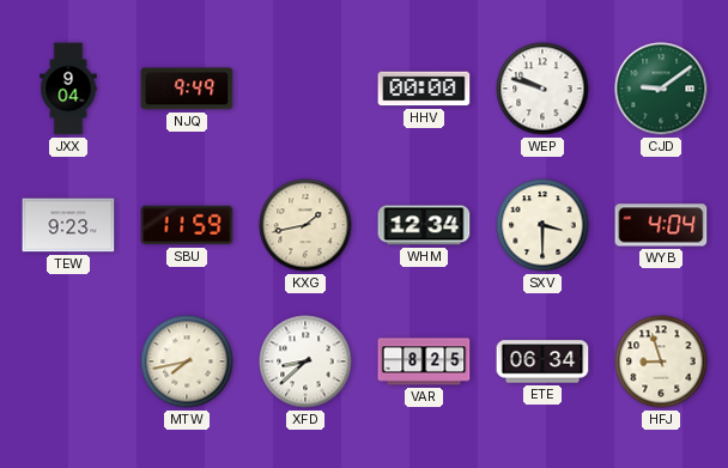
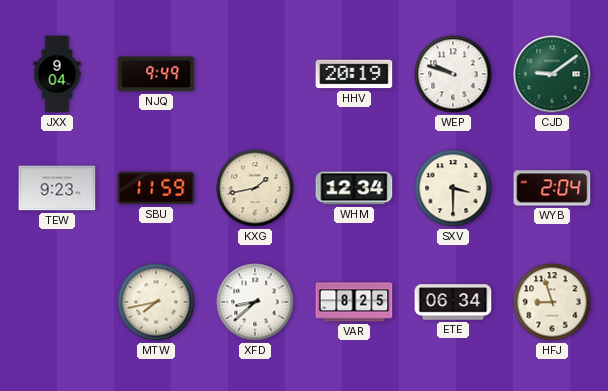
HHV: 00:00 -> 20:19
WYB: 4:04 -> 2:04
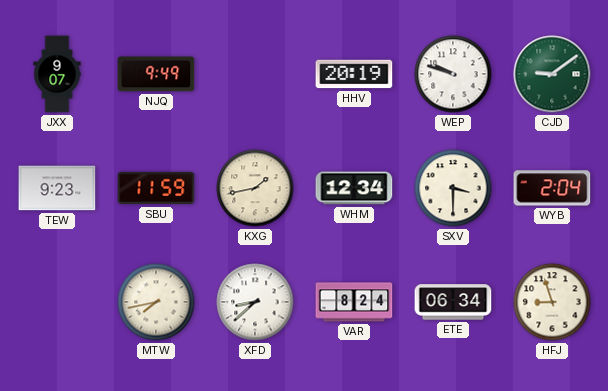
JXX: 9:04 -> 9:07
VAR: 8:25 -> 8:24
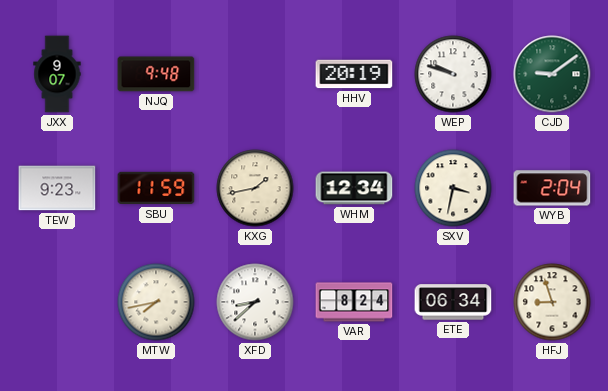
NJQ: 9:49 -> 9:48
SXV: 3:30 -> 3:32
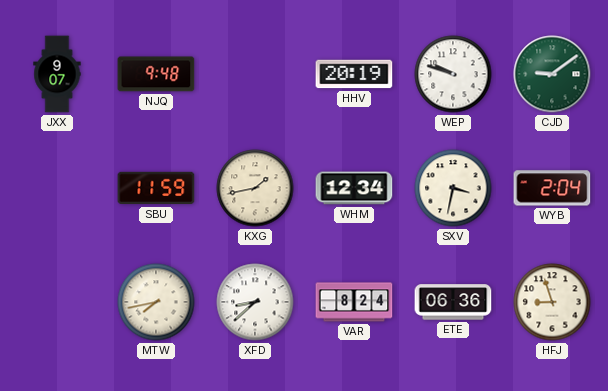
TEW: 9:23 -> none
ETE: 06:34 -> 06:36
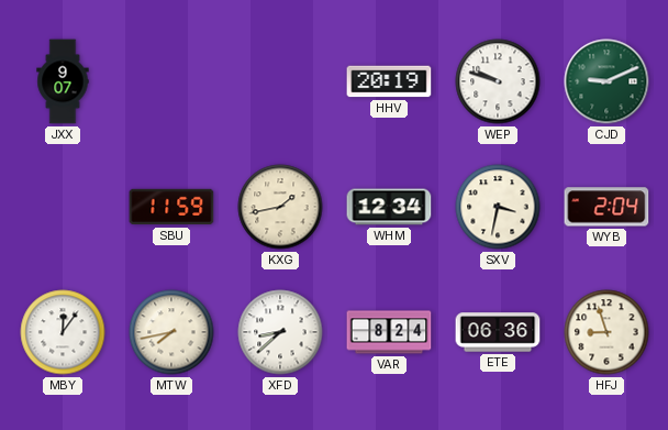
NJQ: 9:48 -> none
CJD: 9:09 -> 9:11
MBY: none -> 12:06
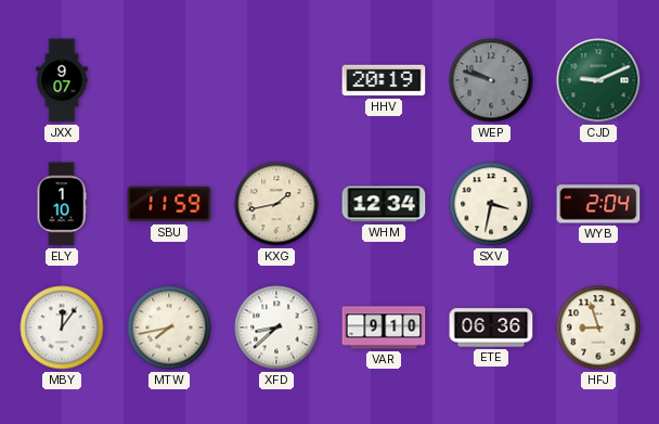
WEP dial: white -> grey
ELY: none -> 1:10
VAR: 8:24 -> 9:10
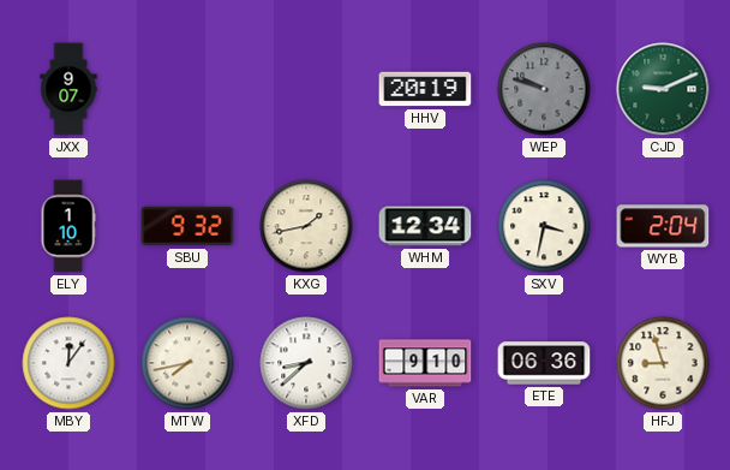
SBU: 11:59 -> 9:32
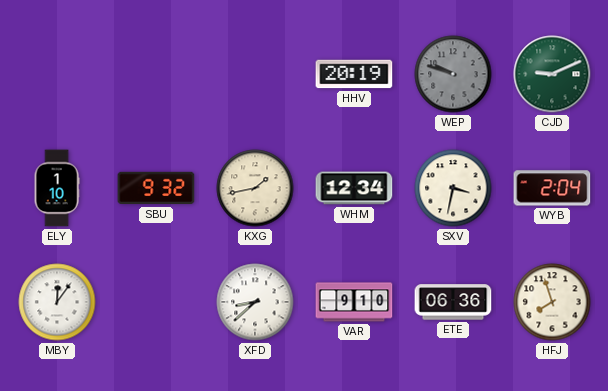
JXX: 9:07 -> none
MTW: 7:43 -> none
HFJ: 8:57 -> 7:57
